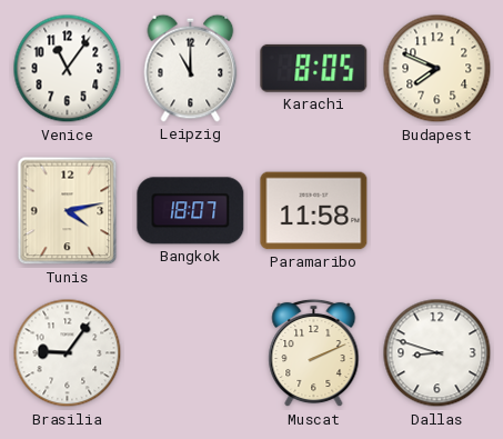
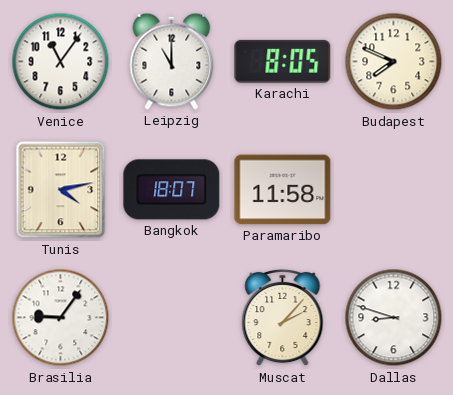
Muscat: 2:11 -> 2:07
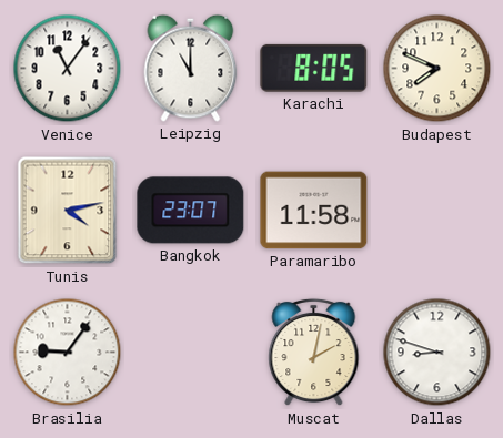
Bangkok: 18:07 -> 23:07
Muscat: 2:07 -> 2:02
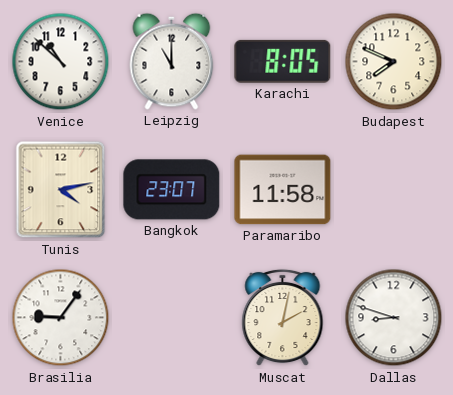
Venice: 11:06 -> 10:52
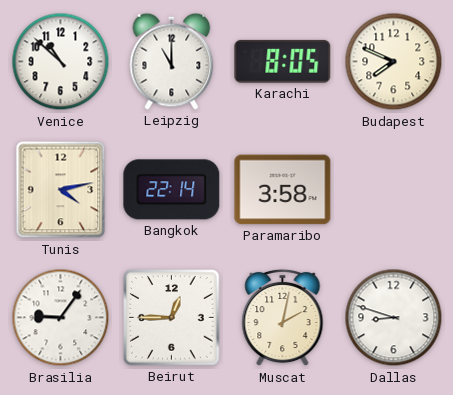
Bangkok: 23:07 -> 22:14
Paramaribo: 11:58 -> 3:58
Beirut: none -> 12:45
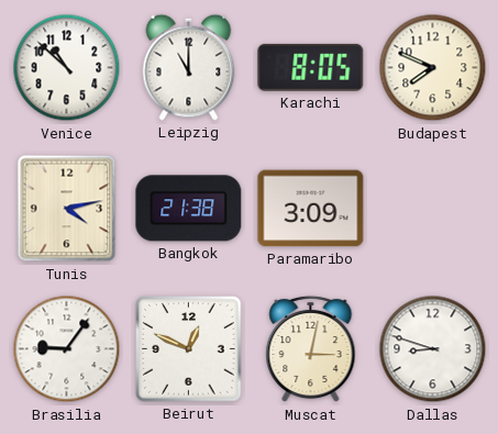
Bangkok: 22:14 -> 21:38
Paramaribo: 3:58 -> 3:09
Beirut: 12:45 -> 12:49
Muscat: 2:02 -> 3:02
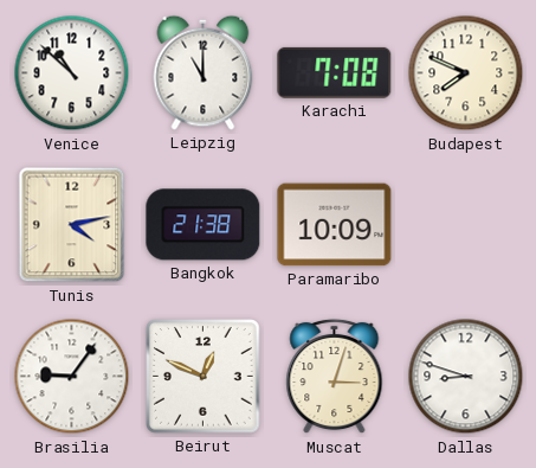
Karachi: 8:05 -> 7:08
Paramaribo: 3:09 -> 10:09
Muscat: 3:02 -> 3:03
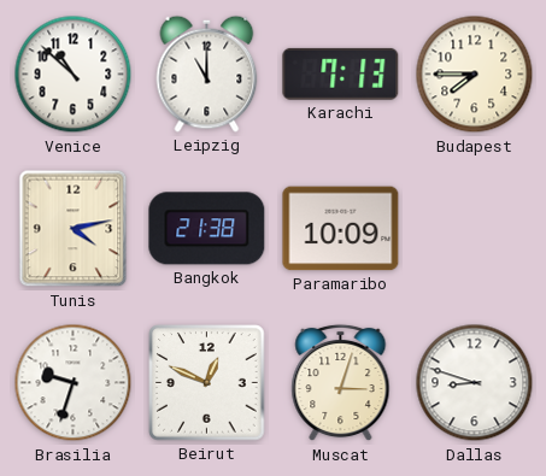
Karachi: 7:08 -> 7:13
Budapest: 7:49 -> 7:45
Brasilia: 9:06 -> 9:33
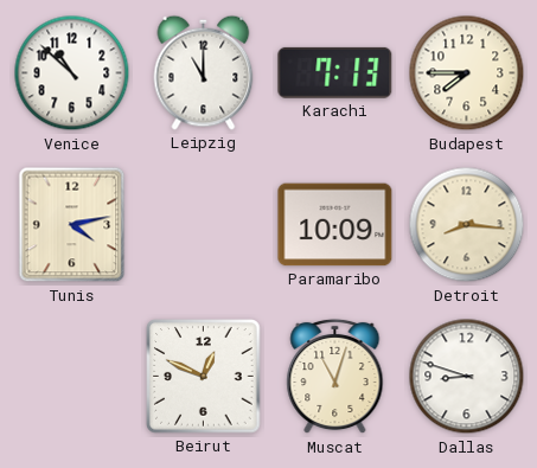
Bangkok: 21:38 -> none
Detroit: none -> 8:16
Brasilia: 9:33 -> none
Muscat: 3:03 -> 11:03
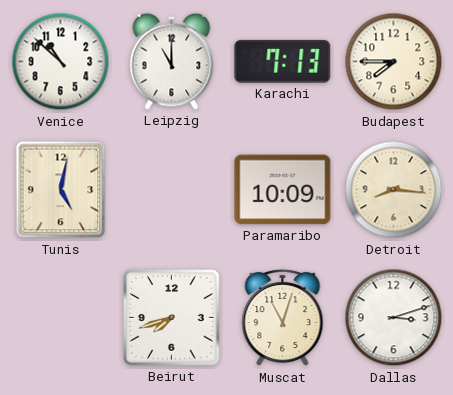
Tunis: 4:13 -> 5:02
Beirut: 12:49 -> 7:42
Dallas: 8:48 -> 3:12
